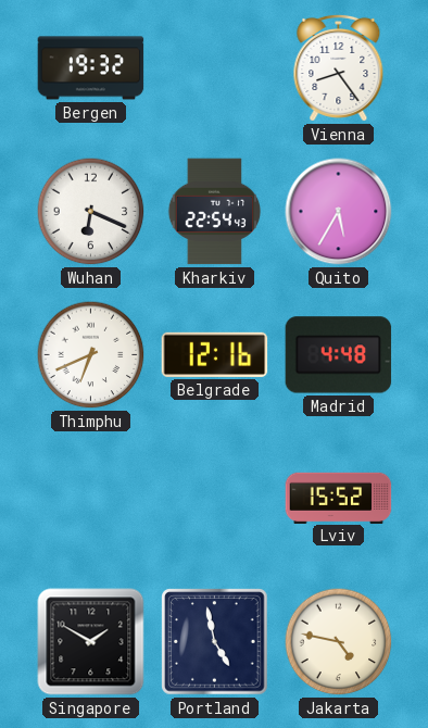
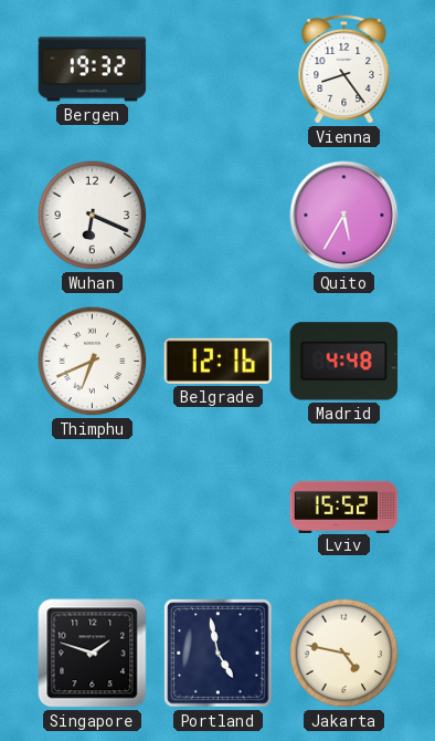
Kharkiv: 22:54 -> none
Singapore: 1:50 -> 1:48
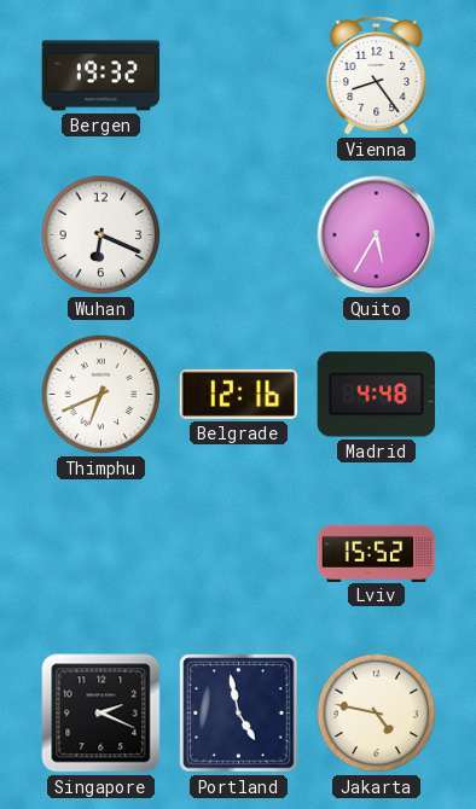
Singapore: 1:48 -> 2:19
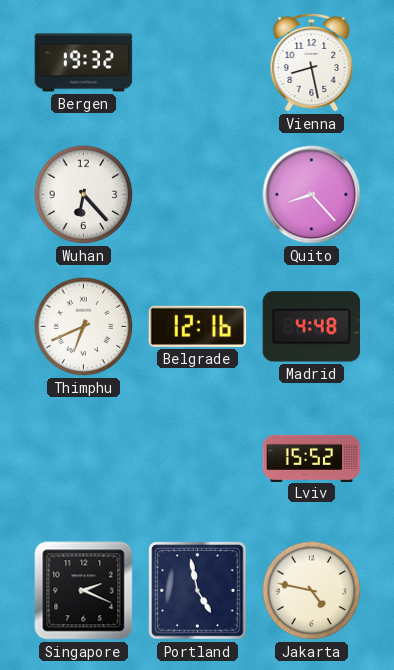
Vienna: 8:24 -> 8:28
Wuhan: 6:19 -> 6:23
Quito: 5:35 -> 8:23
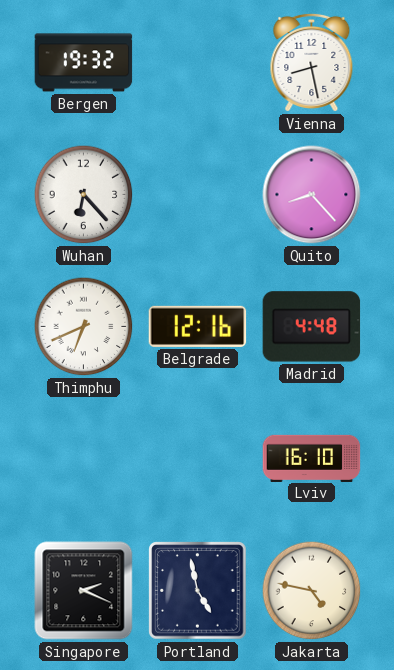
Lviv: 15:52 -> 16:10
